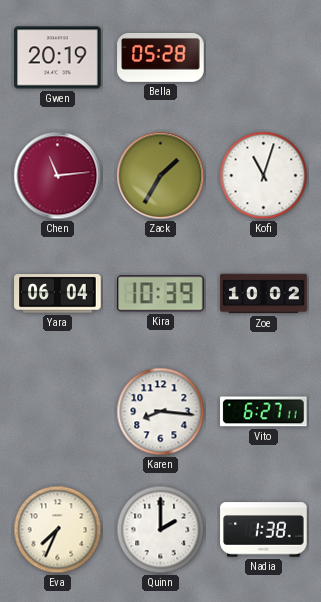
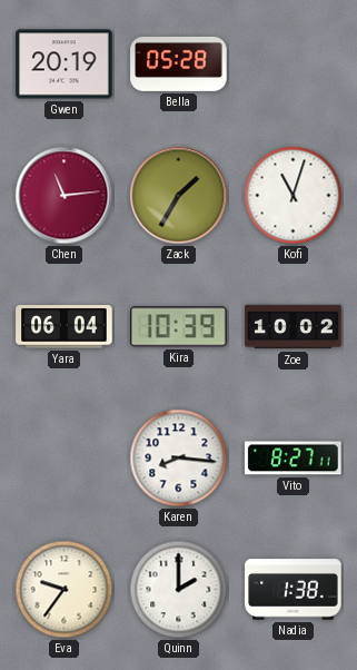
Vito: 6:27 -> 8:27
Eva: 7:34 -> 9:36
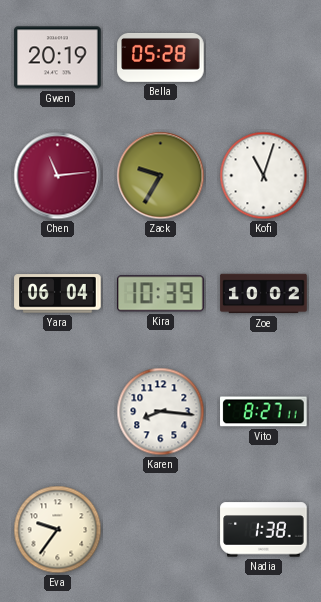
Zack: 1:35 -> 9:35
Quinn: 2:00 -> none
